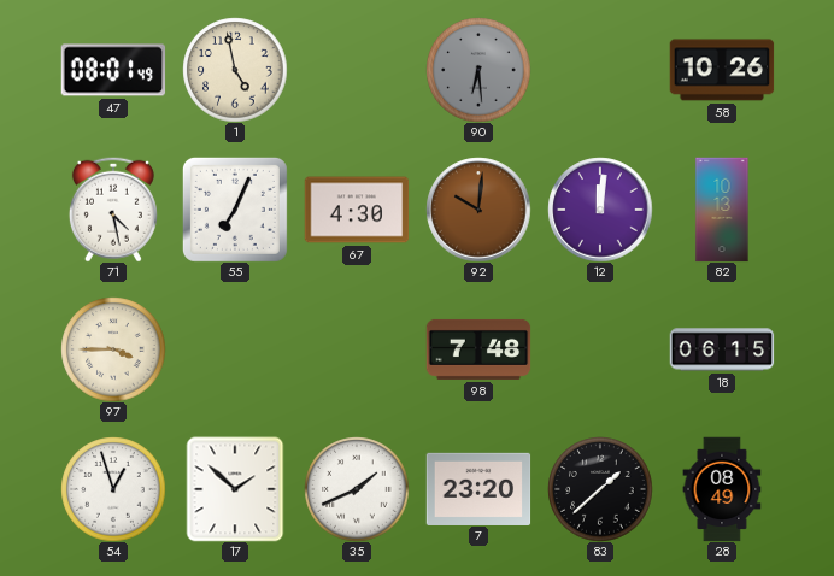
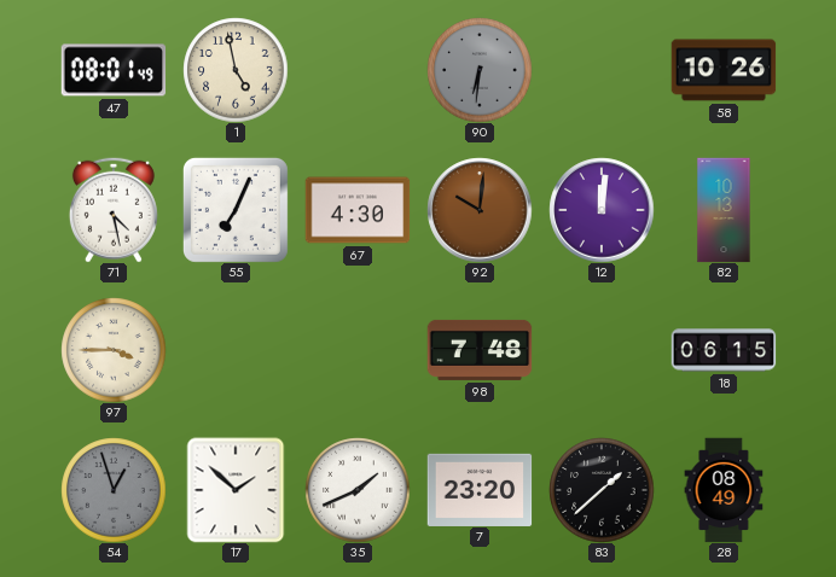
90: 6:29 -> 6:31
54 dial: white -> grey
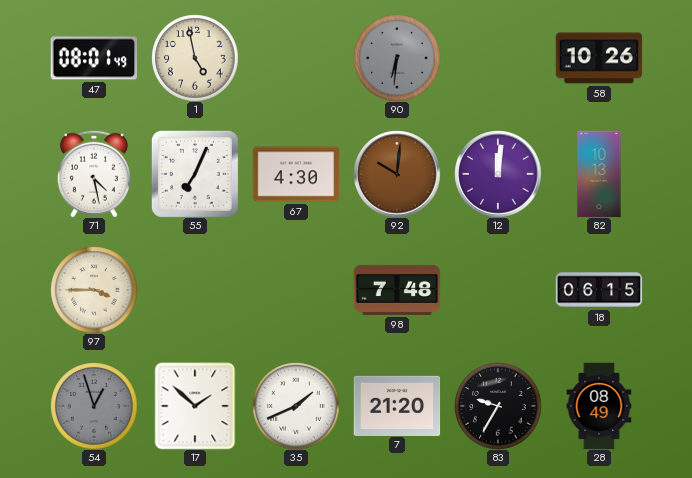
7: 23:20 -> 21:20
83: 1:38 -> 9:35
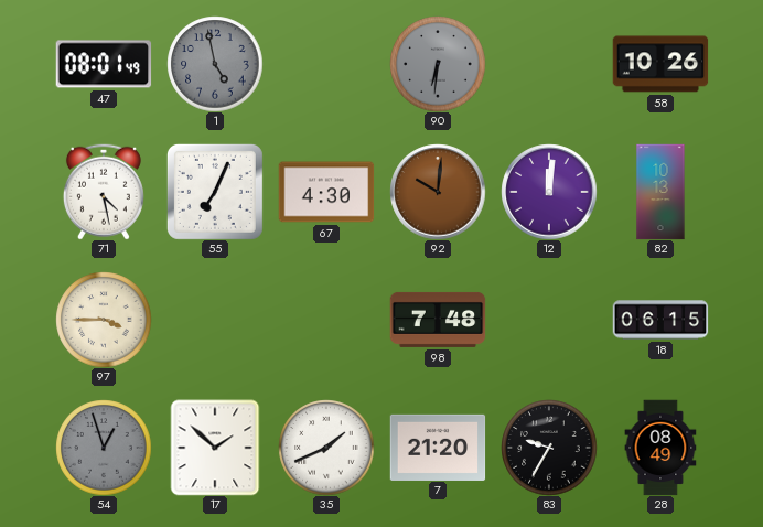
1 dial: cream -> grey
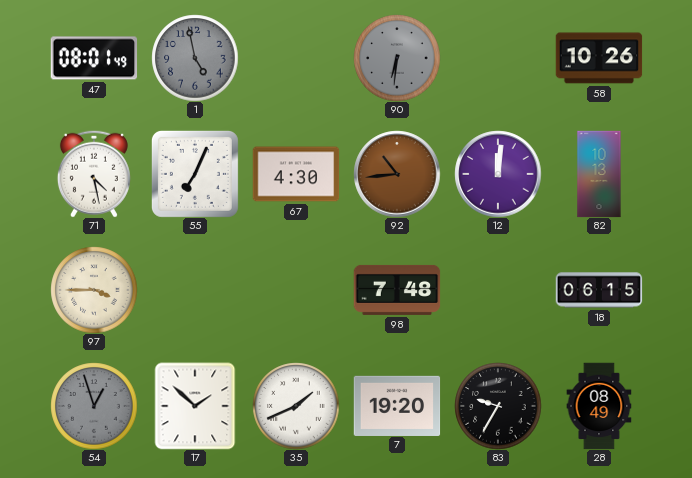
92: 10:01 -> 10:44
7: 21:20 -> 19:20
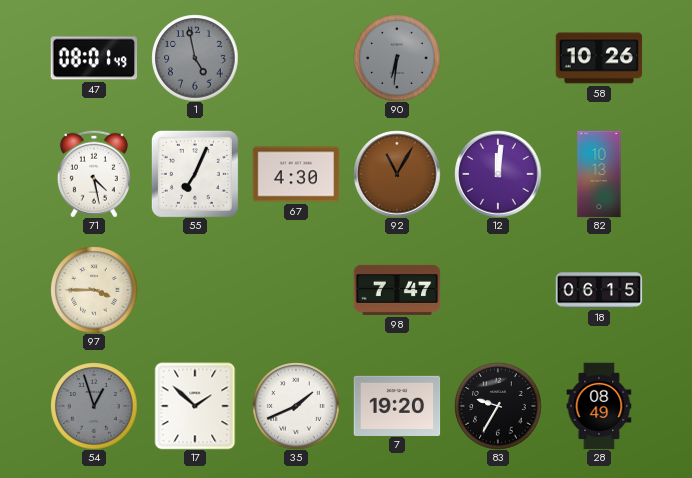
92: 10:44 -> 11:05
98: 7:48 -> 7:47
